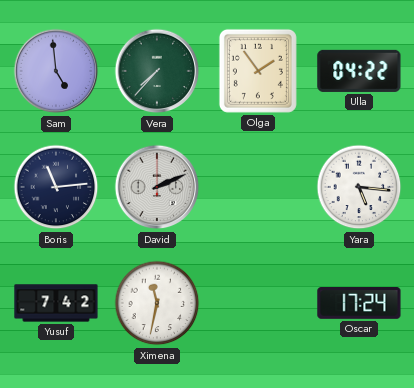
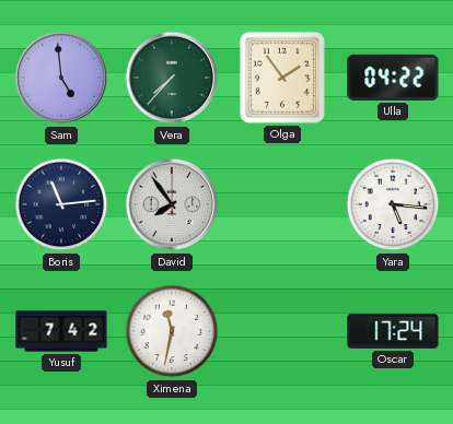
David: 2:11 -> 7:54
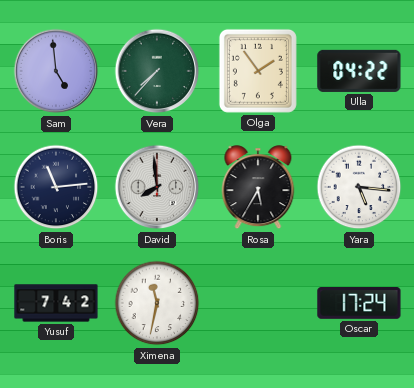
David: 7:54 -> 7:59
Rosa: none -> 5:35
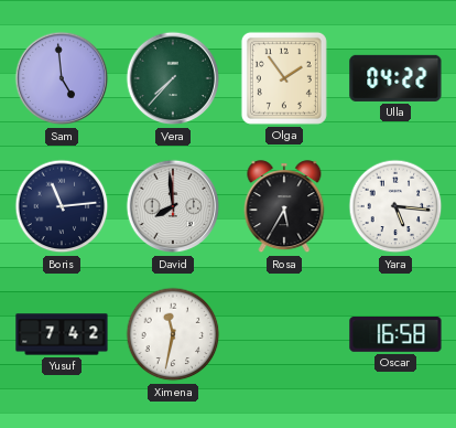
Oscar: 17:24 -> 16:58
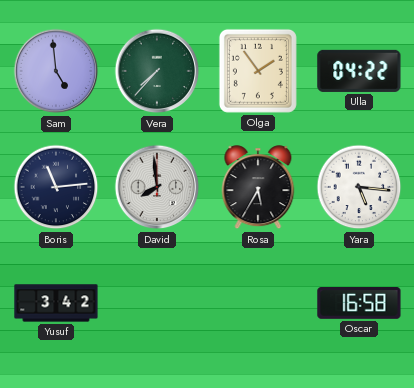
Yusuf: 7:42 -> 3:42
Ximena: 11:32 -> none
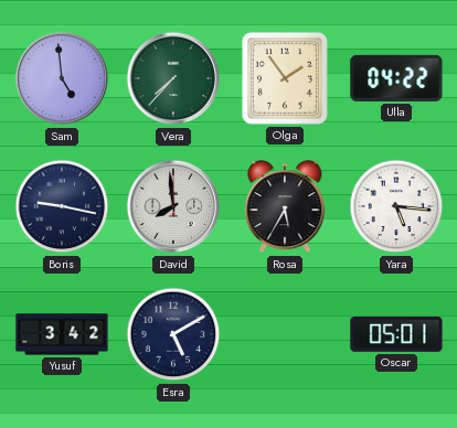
Boris: 11:14 -> 9:17
Esra: none -> 5:10
Oscar: 16:58 -> 05:01
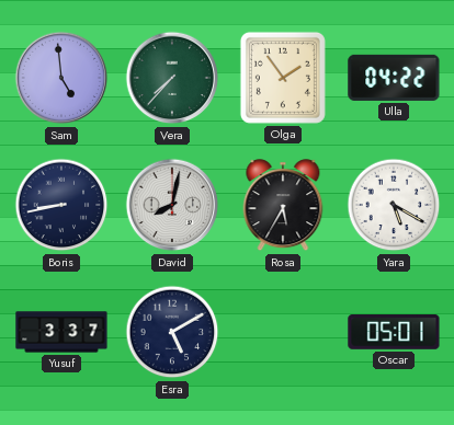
Boris: 9:17 -> 8:43
David: 7:59 -> 8:02
Yara: 5:16 -> 5:20
Yusuf: 3:42 -> 3:37
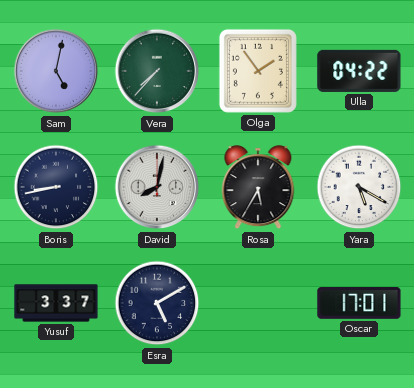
Sam: 4:59 -> 5:02
Oscar: 05:01 -> 17:01
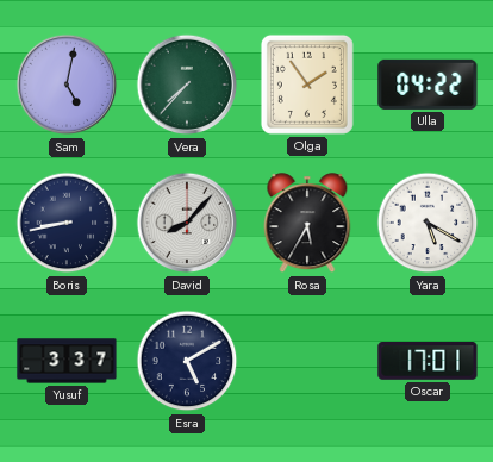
David: 8:02 -> 8:07
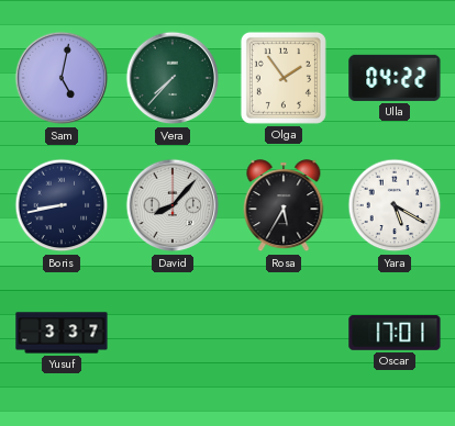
Esra: 5:10 -> none
